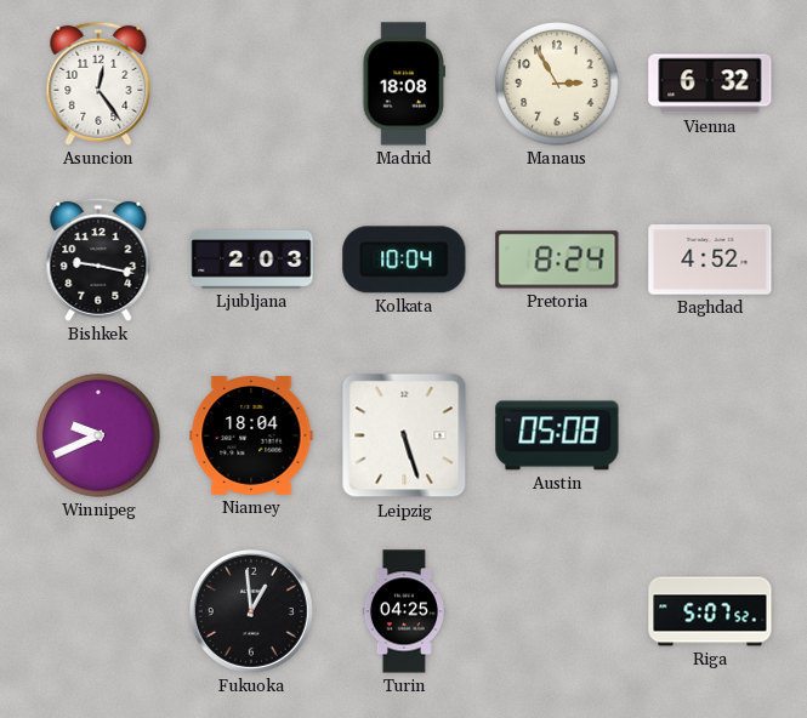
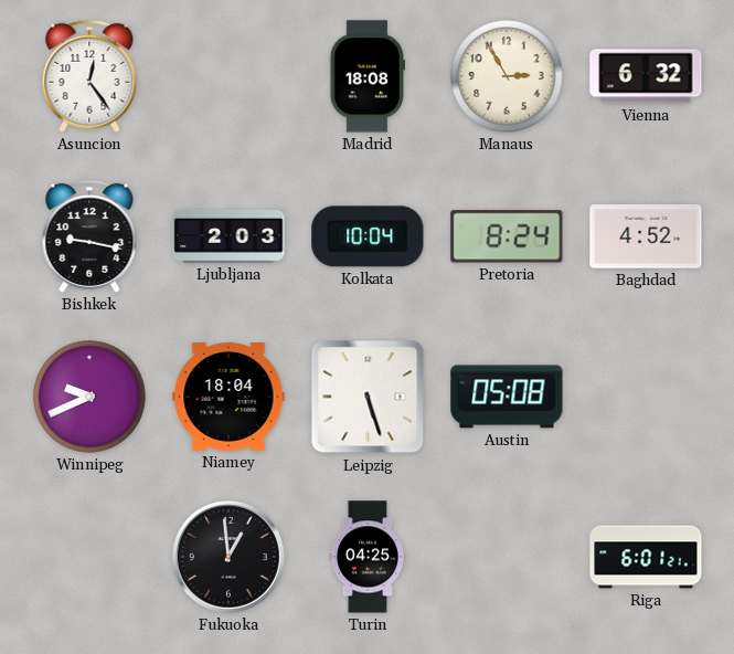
Riga: 5:07 -> 6:01
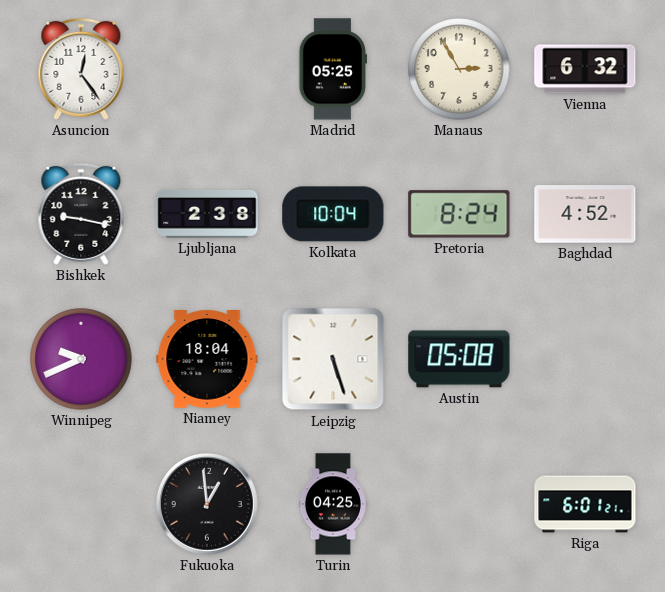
Madrid: 18:08 -> 05:25
Ljubljana: 2:03 -> 2:38
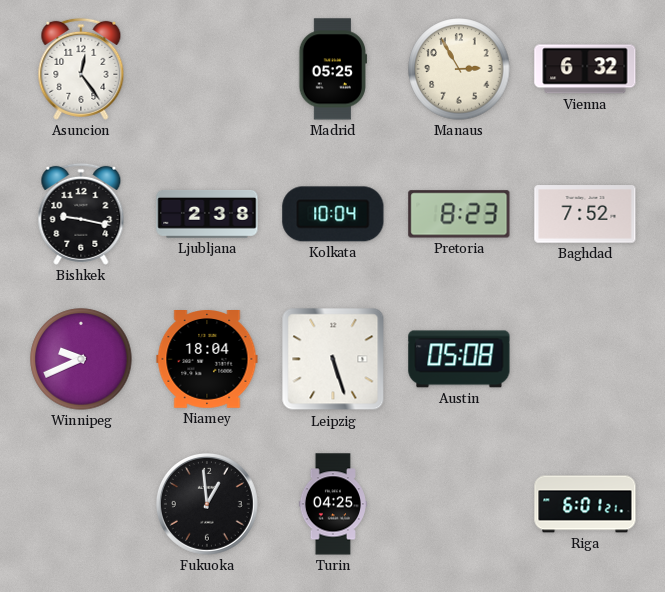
Pretoria: 8:24 -> 8:23
Baghdad: 4:52 -> 7:52
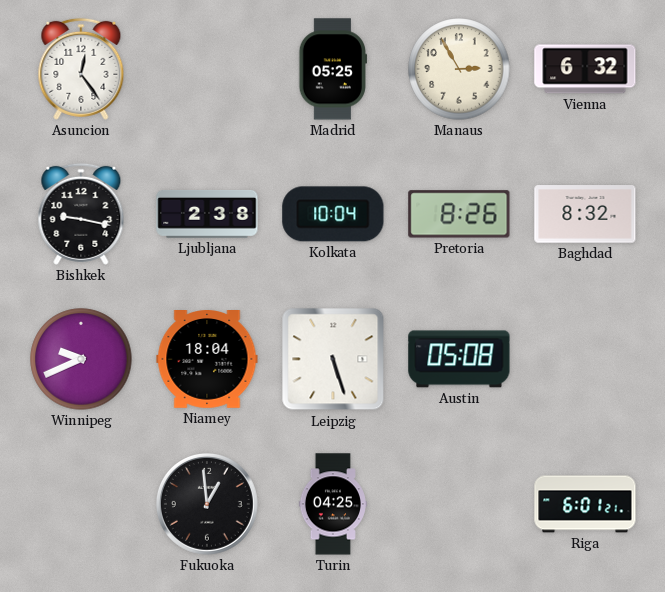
Pretoria: 8:23 -> 8:26
Baghdad: 7:52 -> 8:32
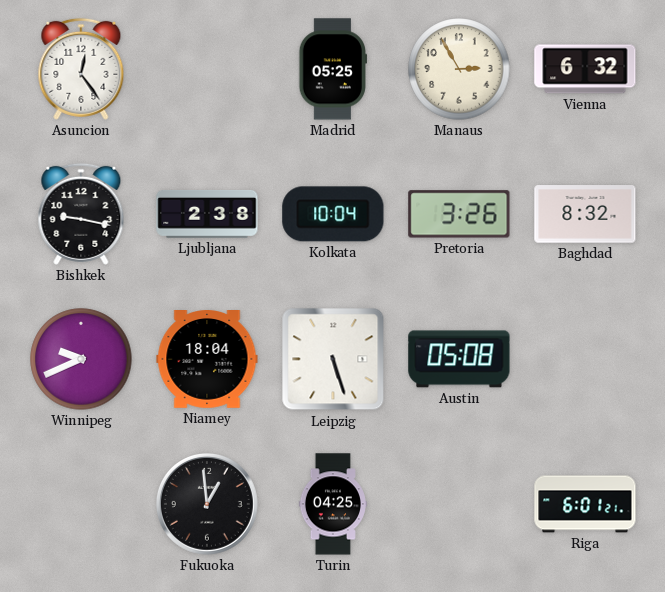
Pretoria: 8:26 -> 3:26
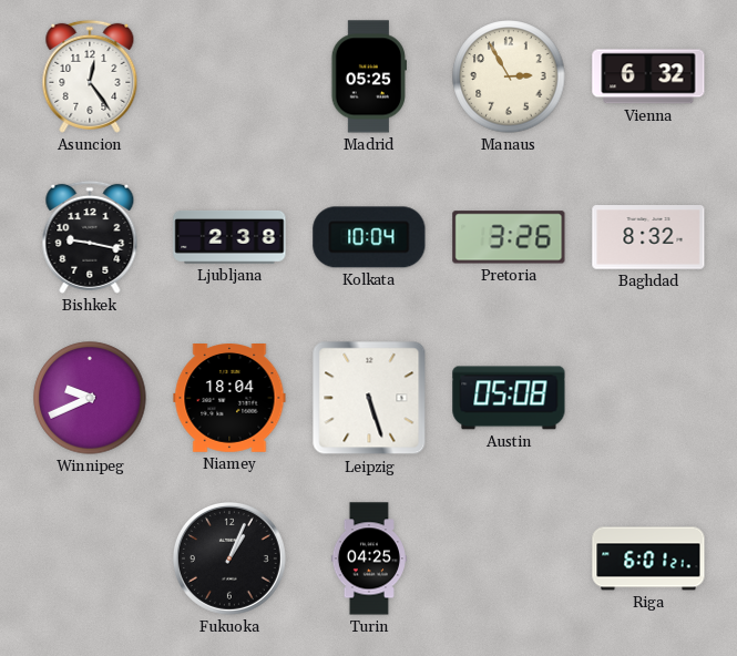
Fukuoka: 12:59 -> 1:04
